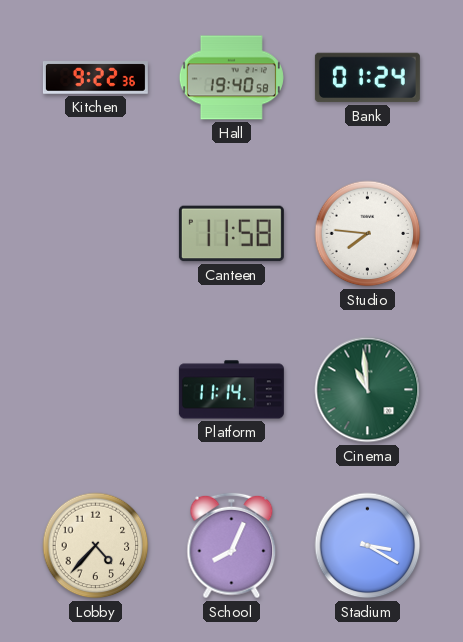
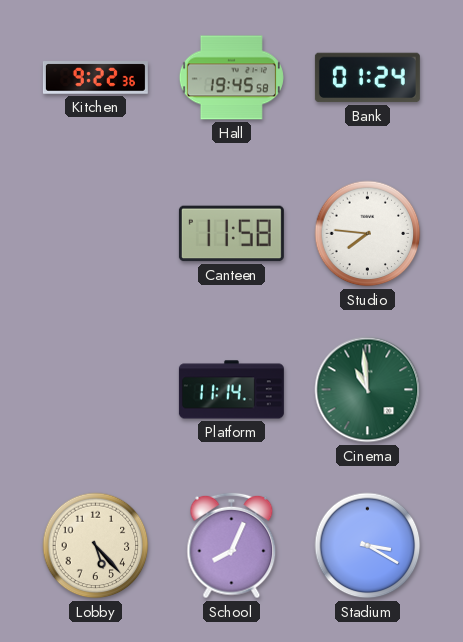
Hall: 19:40 -> 19:45
Lobby: 4:37 -> 5:23
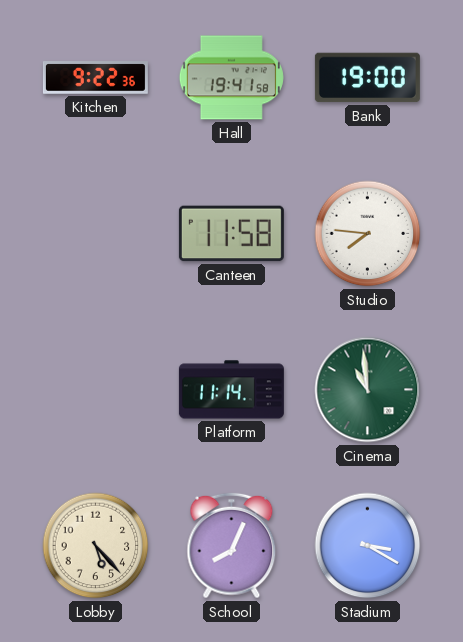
Hall: 19:45 -> 19:41
Bank: 01:24 -> 19:00
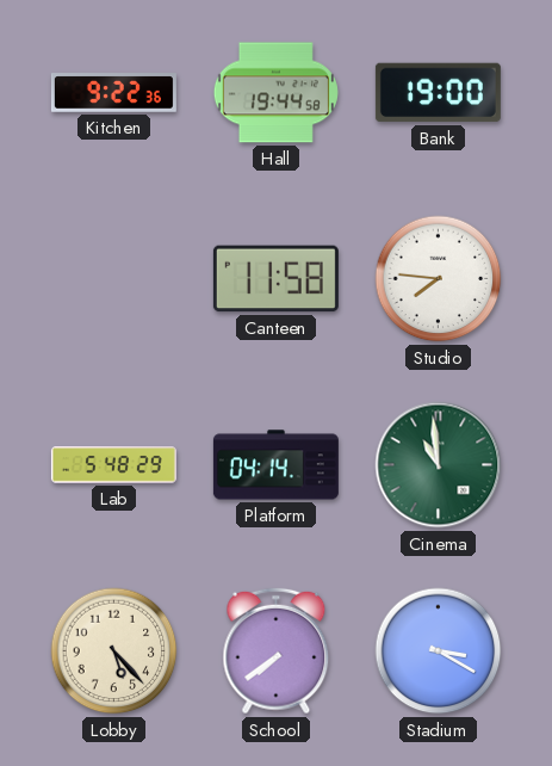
Hall: 19:41 -> 19:44
Lab: none -> 5:48
Platform: 11:14 -> 04:14
School: 8:04 -> 7:39
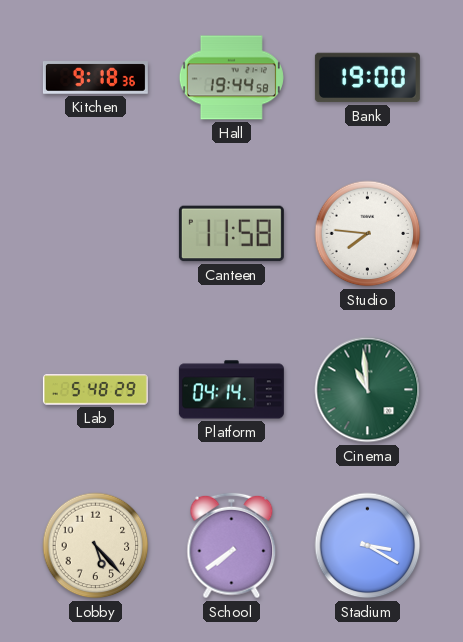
Kitchen: 9:22 -> 9:18
